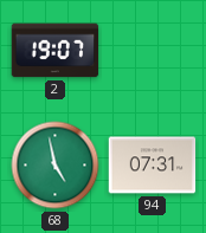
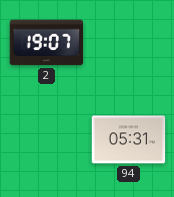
68: 4:58 -> none
94: 07:31 -> 05:31
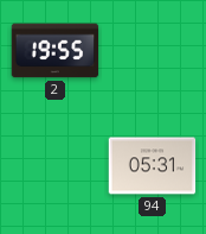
2: 19:07 -> 19:55
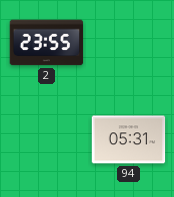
2: 19:55 -> 23:55
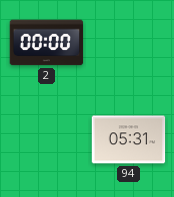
2: 23:55 -> 00:00
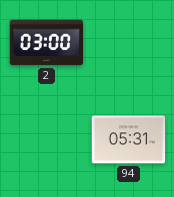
2: 00:00 -> 03:00
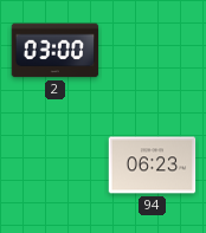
94: 05:31 -> 06:23
